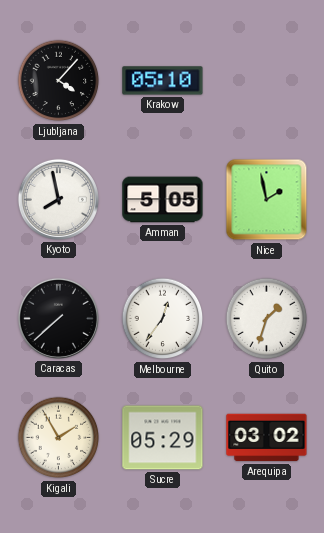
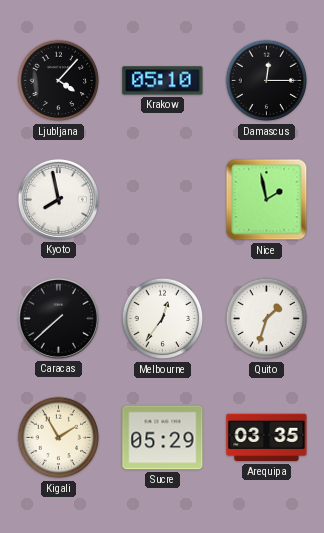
Damascus: none -> 12:15
Amman: 5:05 -> none
Arequipa: 03:02 -> 03:35
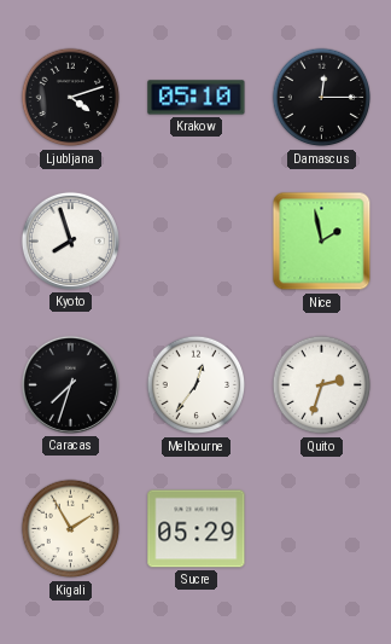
Ljubljana: 4:07 -> 4:12
Kyoto: 7:58 -> 7:57
Caracas: 7:38 -> 7:33
Quito: 1:33 -> 2:33
Arequipa: 03:35 -> none
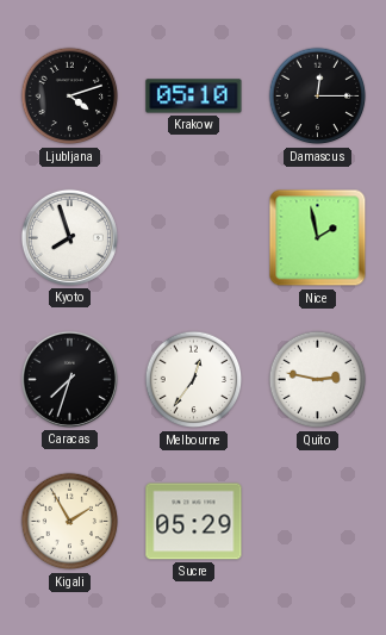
Quito: 2:33 -> 2:47
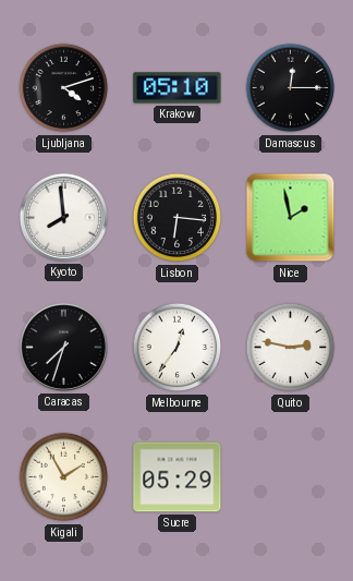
Kyoto: 7:57 -> 7:59
Lisbon: none -> 6:16
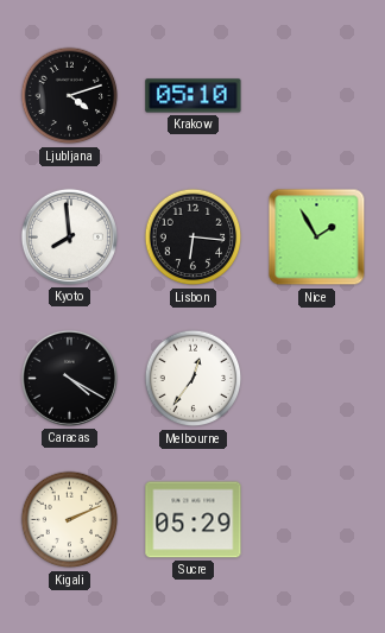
Damascus: 12:15 -> none
Nice: 1:58 -> 1:55
Caracas: 7:33 -> 4:20
Quito: 2:47 -> none
Kigali: 1:55 -> 2:11
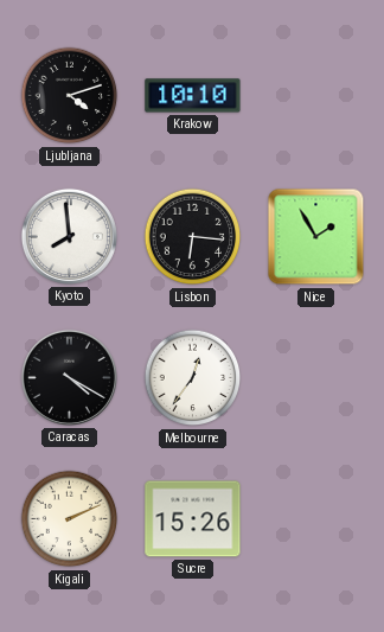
Krakow: 05:10 -> 10:10
Sucre: 05:29 -> 15:26
